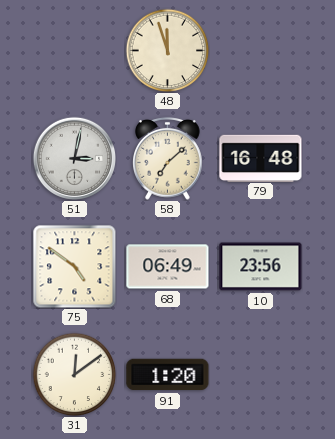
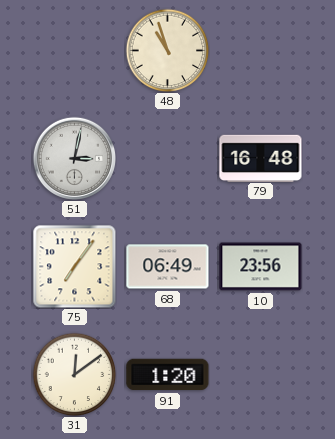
48: 11:57 -> 10:57
58: 7:08 -> none
75: 4:51 -> 7:06
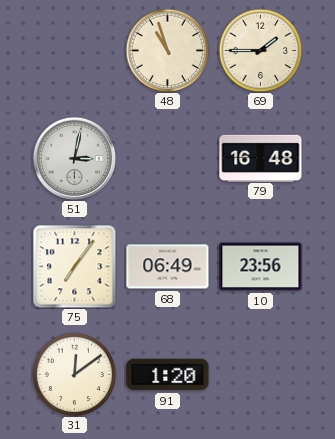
69: none -> 1:45
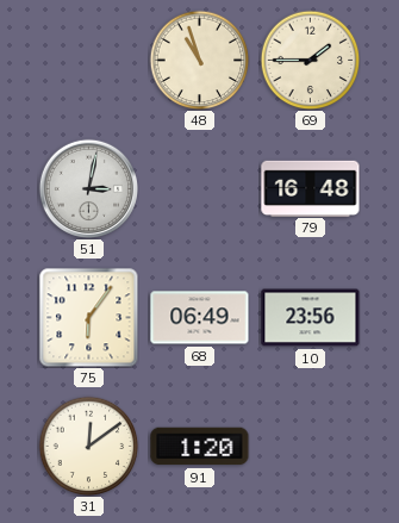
75: 7:06 -> 6:06
